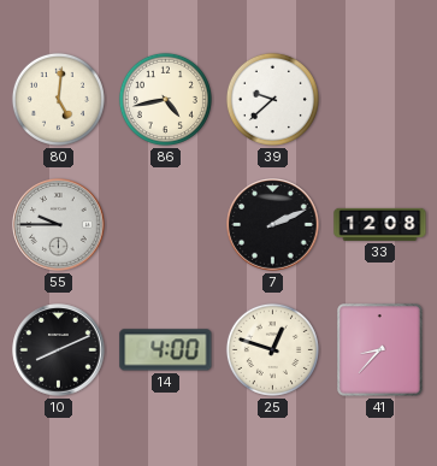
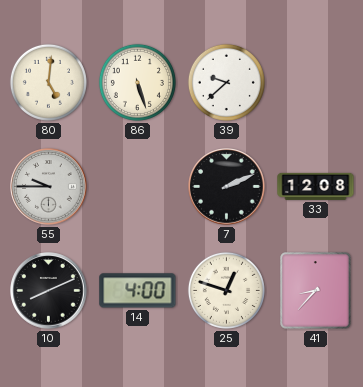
86: 4:43 -> 5:27
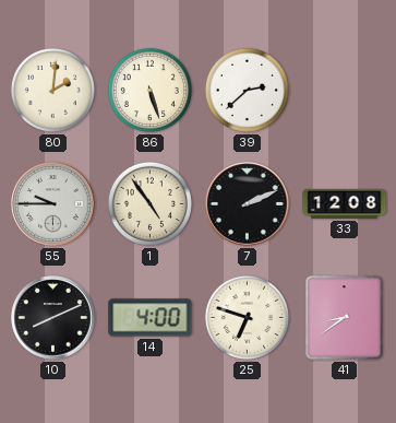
80: 5:01 -> 2:01
39: 9:38 -> 2:38
1: none -> 4:54
25: 12:48 -> 6:48
41: 8:37 -> 8:39
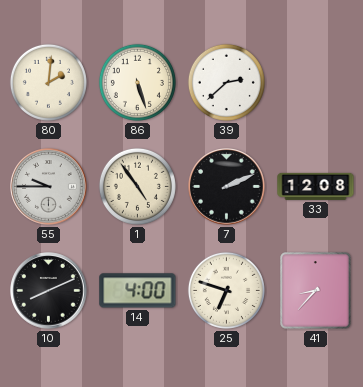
41: 8:39 -> 8:37
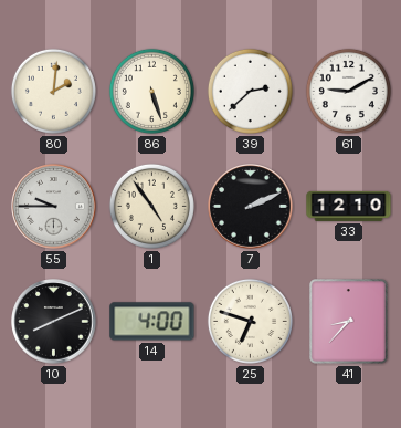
61: none -> 9:10
33: 12:08 -> 12:10
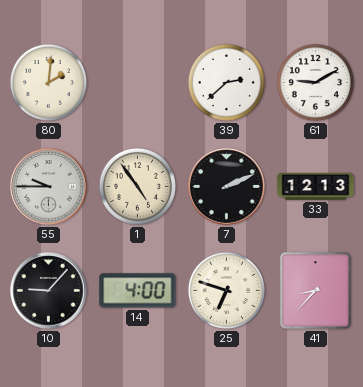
86: 5:27 -> none
33: 12:10 -> 12:13
10: 8:11 -> 9:07
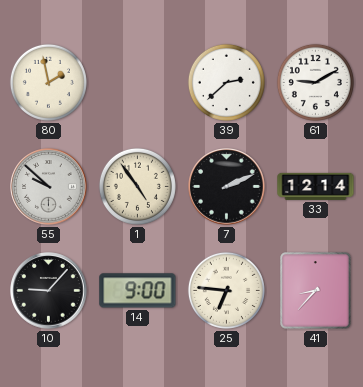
80: 2:01 -> 1:58
55: 9:45 -> 9:52
33: 12:13 -> 12:14
14: 4:00 -> 9:00
25: 6:48 -> 6:46
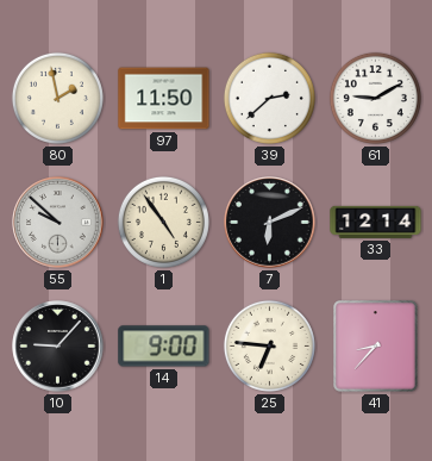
97: none -> 11:50
7: 2:11 -> 6:11
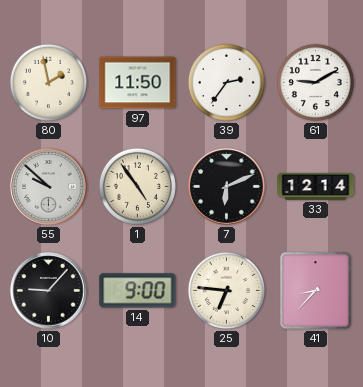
39: 2:38 -> 2:36
